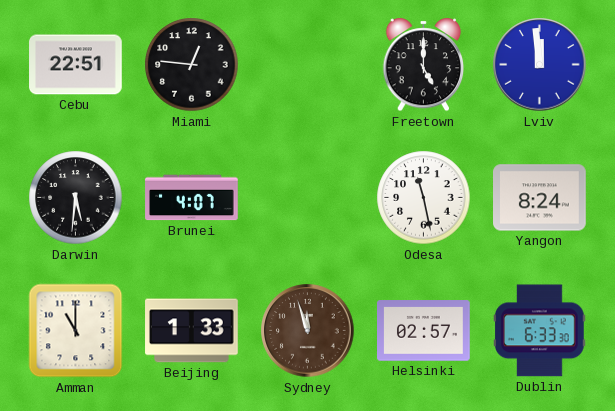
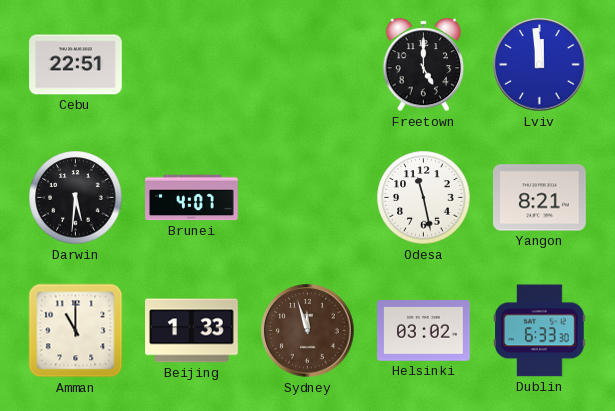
Miami: 12:46 -> none
Yangon: 8:24 -> 8:21
Helsinki: 02:57 -> 03:02
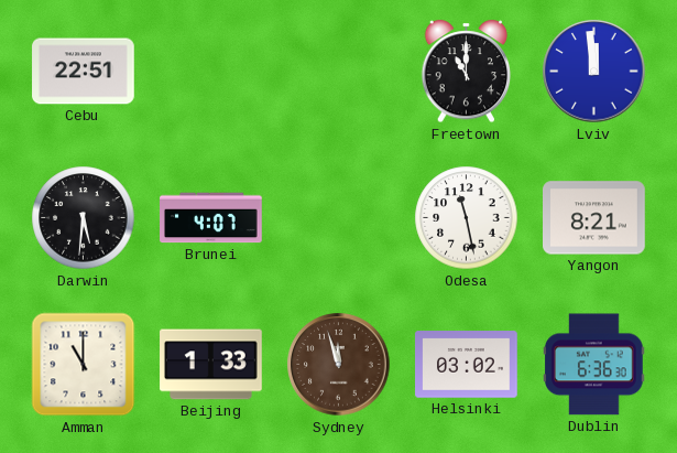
Freetown: 5:00 -> 11:00
Dublin: 6:33 -> 6:36
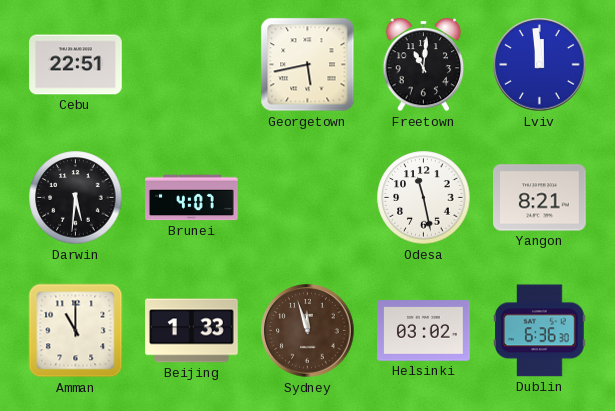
Georgetown: none -> 5:43
Freetown: 11:00 -> 11:01
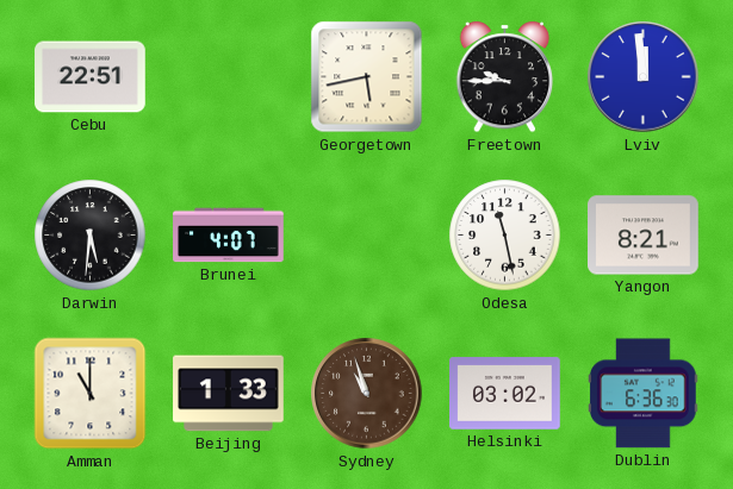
Freetown: 11:01 -> 9:45
Sydney: 11:57 -> 10:57
